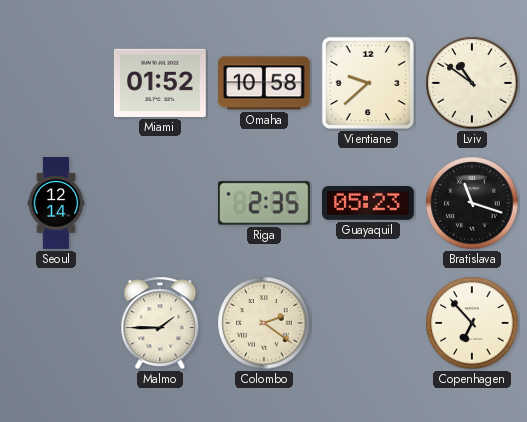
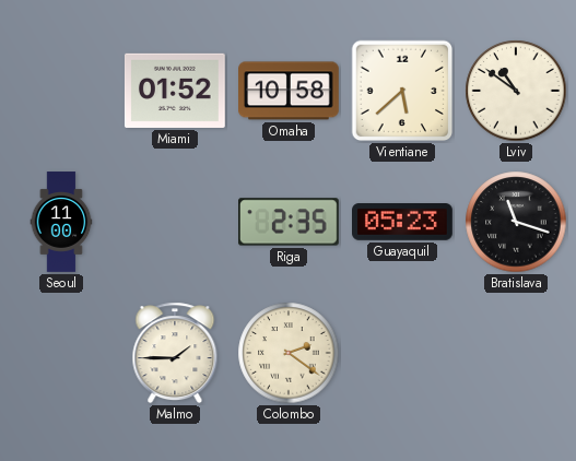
Vientiane: 9:38 -> 5:38
Seoul: 12:14 -> 11:00
Copenhagen: 6:53 -> none
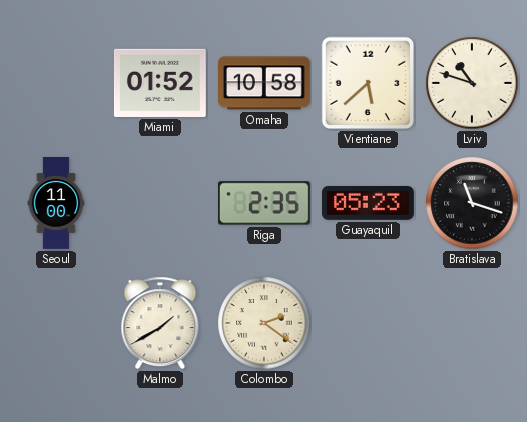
Lviv: 10:51 -> 10:48
Malmo: 1:45 -> 1:40
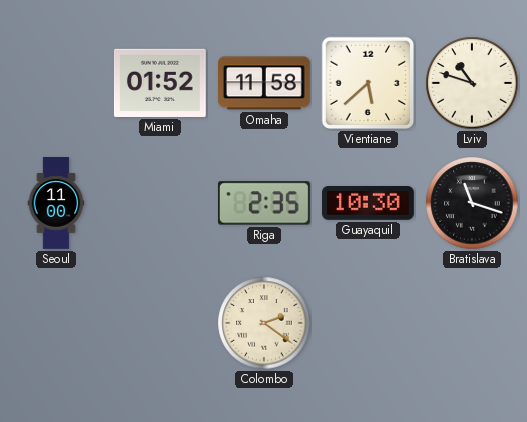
Omaha: 10:58 -> 11:58
Guayaquil: 05:23 -> 10:30
Malmo: 1:40 -> none
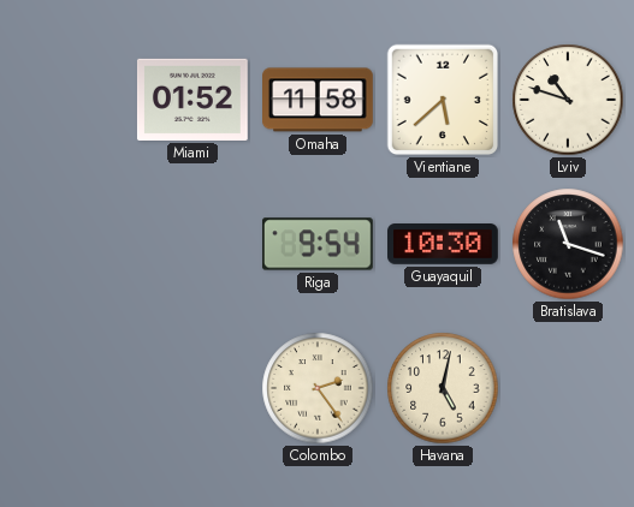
Seoul: 11:00 -> none
Riga: 2:35 -> 9:54
Colombo: 2:21 -> 2:24
Havana: none -> 5:02
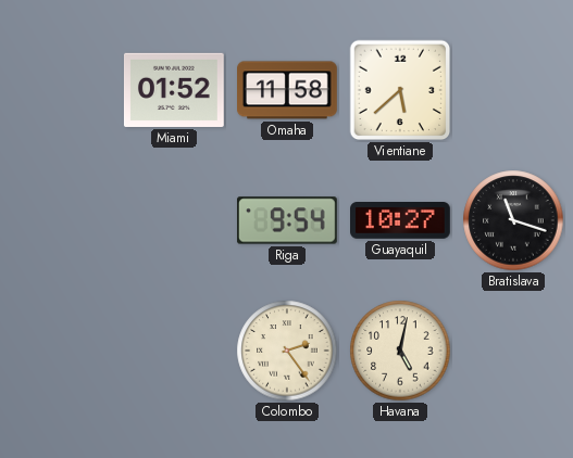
Lviv: 10:48 -> none
Guayaquil: 10:30 -> 10:27
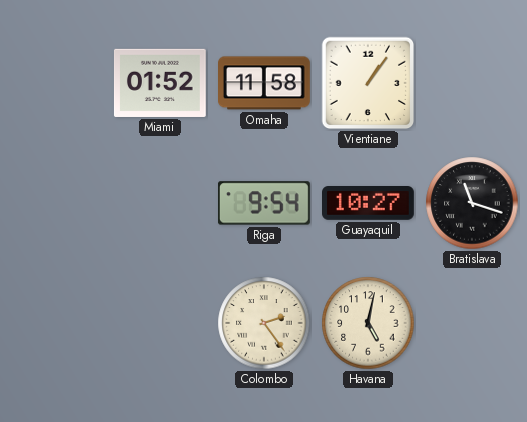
Vientiane: 5:38 -> 1:06
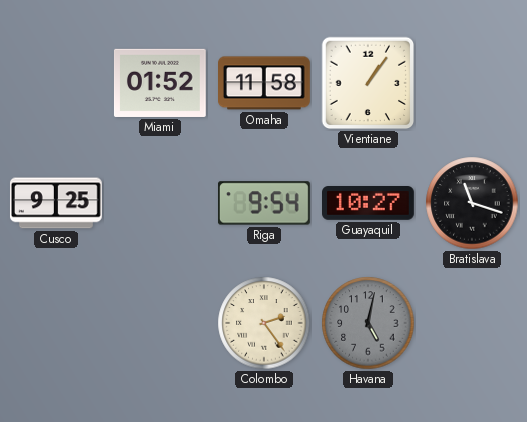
Cusco: none -> 9:25
Havana dial: cream -> grey
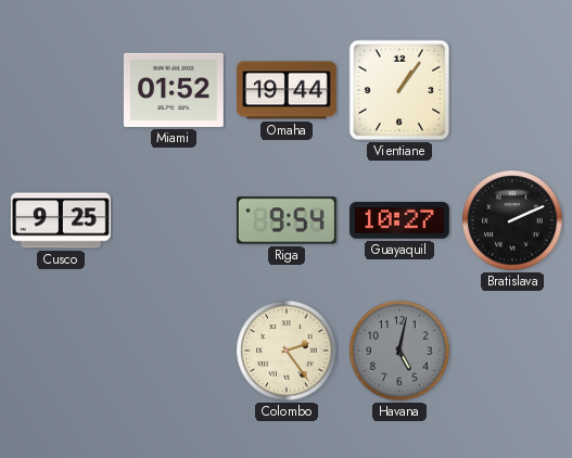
Omaha: 11:58 -> 19:44
Bratislava: 11:18 -> 2:11
